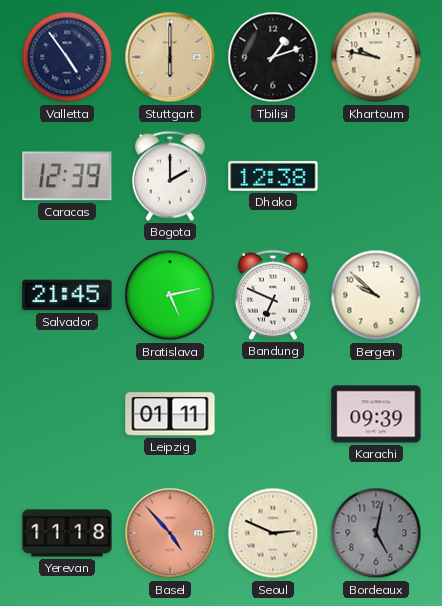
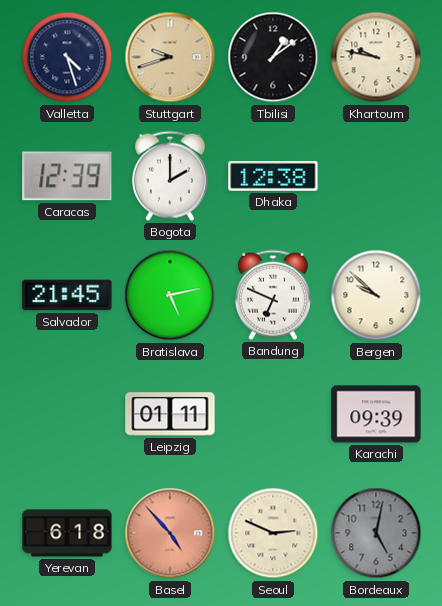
Valletta: 4:54 -> 4:27
Stuttgart: 6:00 -> 9:42
Tbilisi: 1:12 -> 1:09
Yerevan: 11:18 -> 6:18
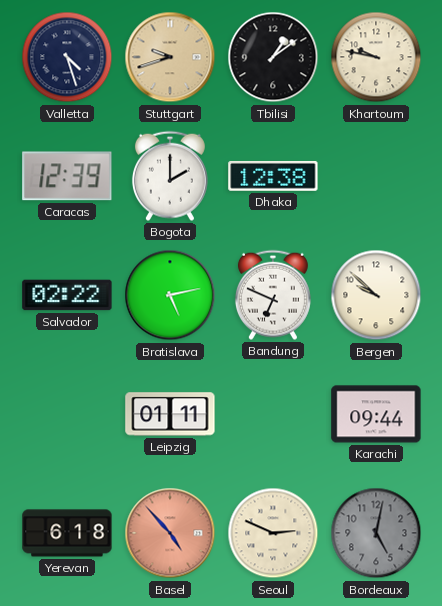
Salvador: 21:45 -> 02:22
Karachi: 09:39 -> 09:44
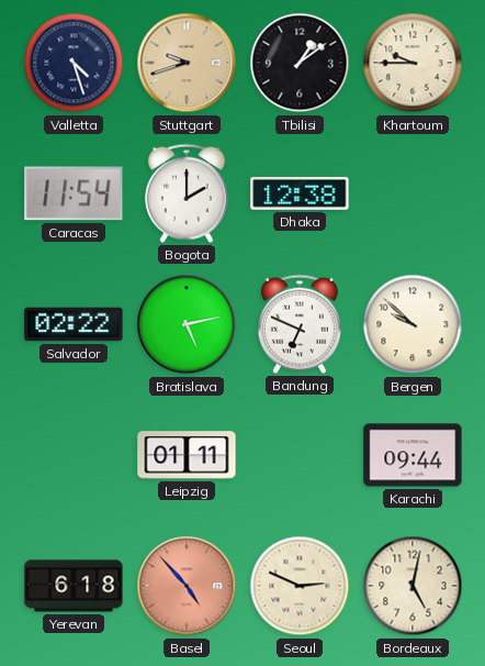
Khartoum: 9:47 -> 9:45
Caracas: 12:39 -> 11:54
Bordeaux dial: grey -> cream
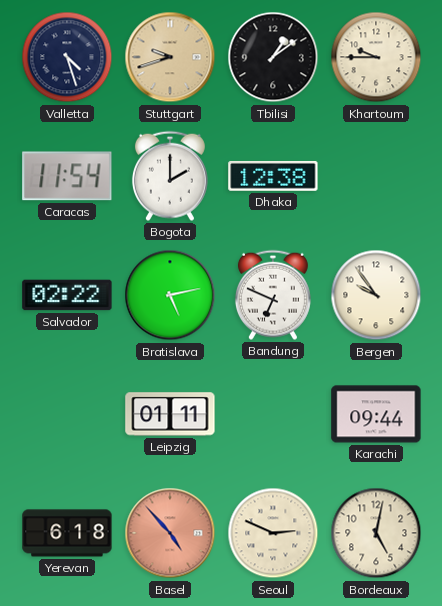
Bergen: 9:52 -> 9:54
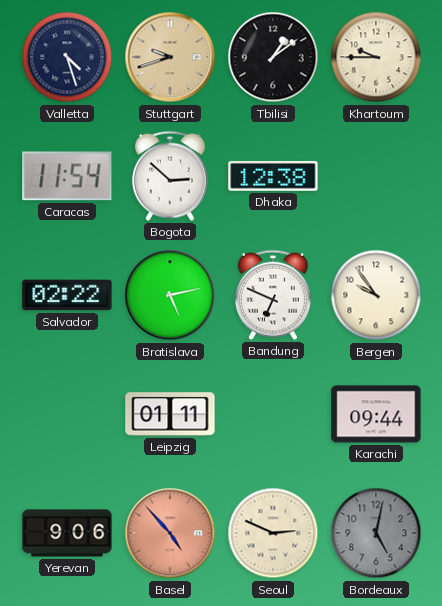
Bogota: 2:00 -> 2:52
Yerevan: 6:18 -> 9:06
Bordeaux dial: cream -> grey
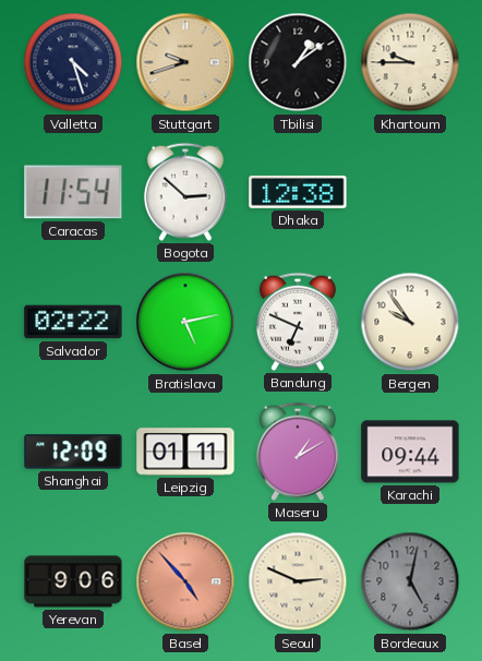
Shanghai: none -> 12:09
Maseru: none -> 1:10
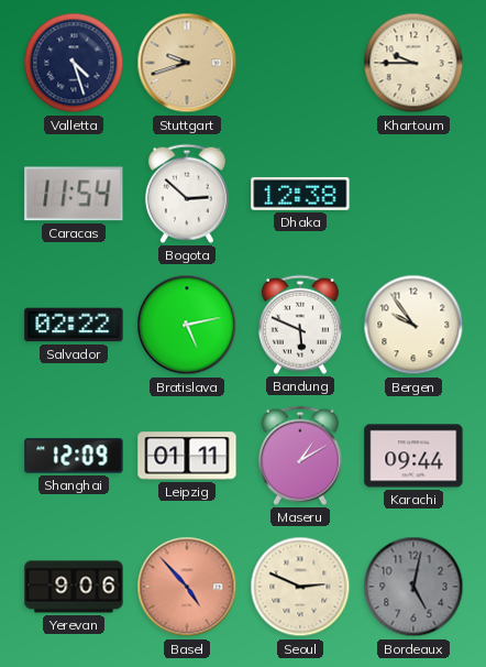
Tbilisi: 1:09 -> none
Bandung: 6:49 -> 5:49
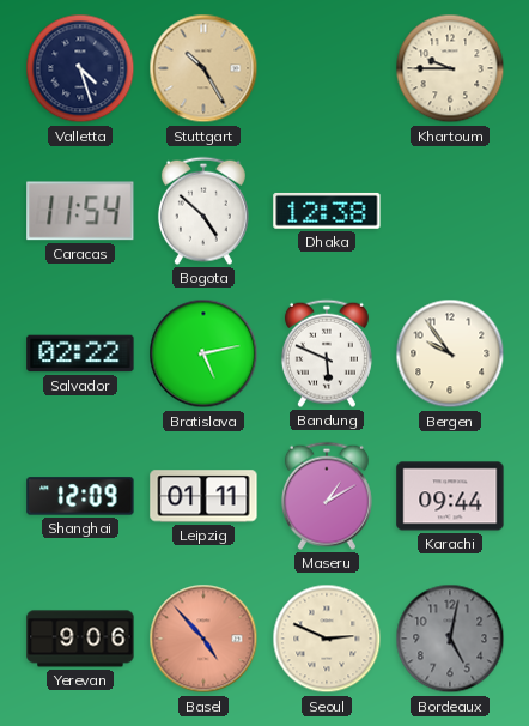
Stuttgart: 9:42 -> 10:25
Bogota: 2:52 -> 4:52
